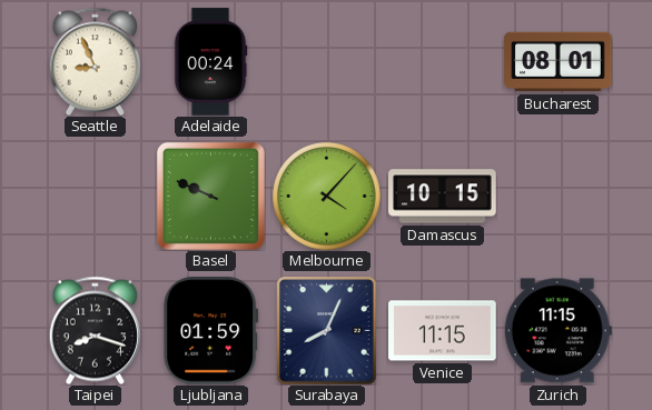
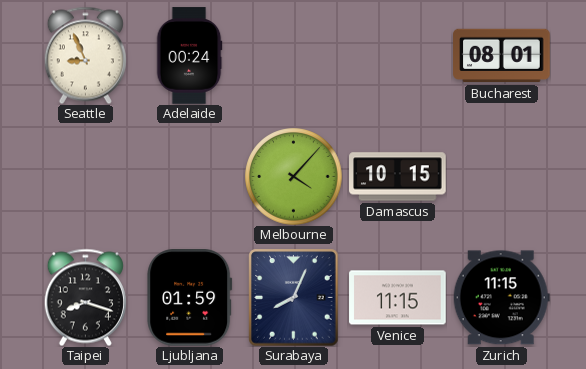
Basel: 9:49 -> none
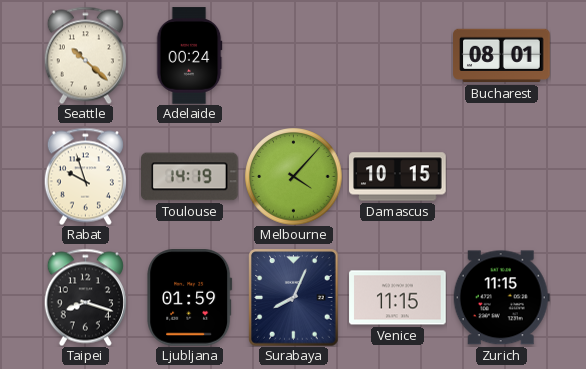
Seattle: 8:56 -> 10:22
Rabat: none -> 9:57
Toulouse: none -> 14:19
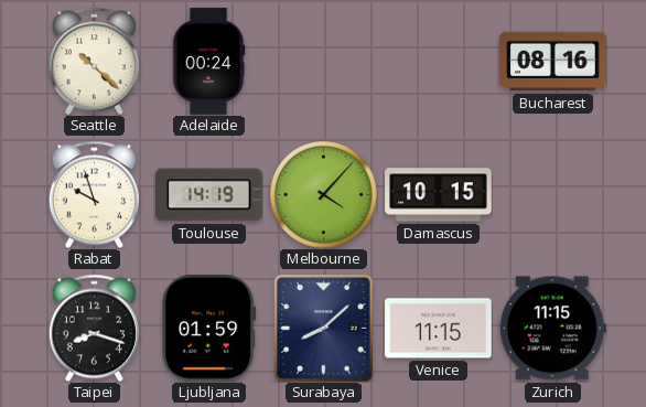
Bucharest: 08:01 -> 08:16
Surabaya: 8:04 -> 8:08
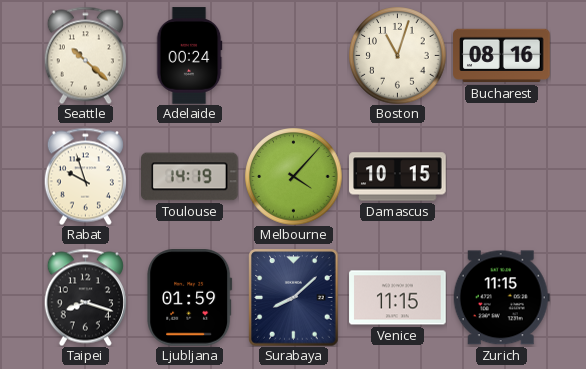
Boston: none -> 11:03
